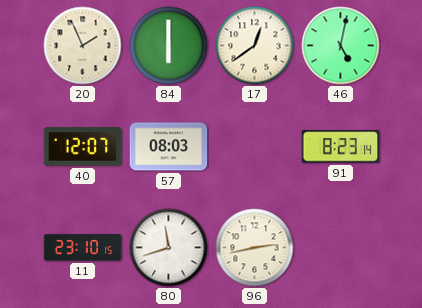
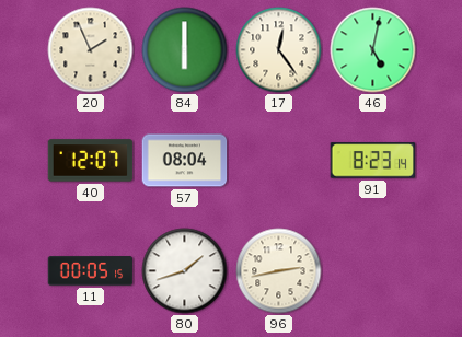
17: 12:39 -> 12:24
57: 08:03 -> 08:04
11: 23:10 -> 00:05
80: 11:42 -> 1:42
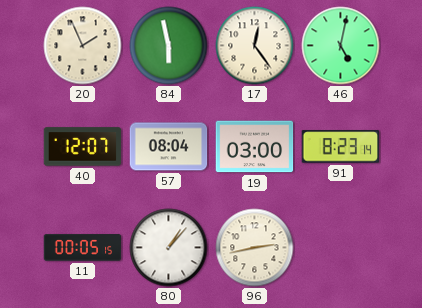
84: 6:00 -> 5:58
19: none -> 03:00
80: 1:42 -> 1:07
